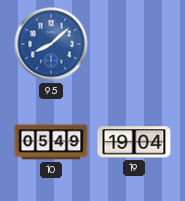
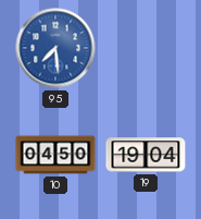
95: 8:08 -> 7:29
10: 05:49 -> 04:50
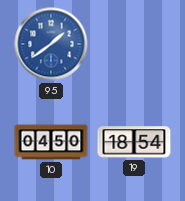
95: 7:29 -> 1:39
19: 19:04 -> 18:54
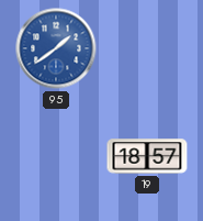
10: 04:50 -> none
19: 18:54 -> 18:57
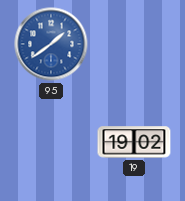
19: 18:57 -> 19:02
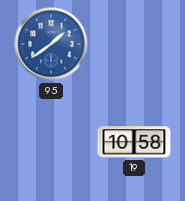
19: 19:02 -> 10:58
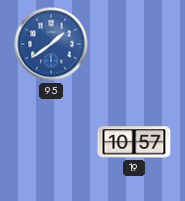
19: 10:58 -> 10:57
